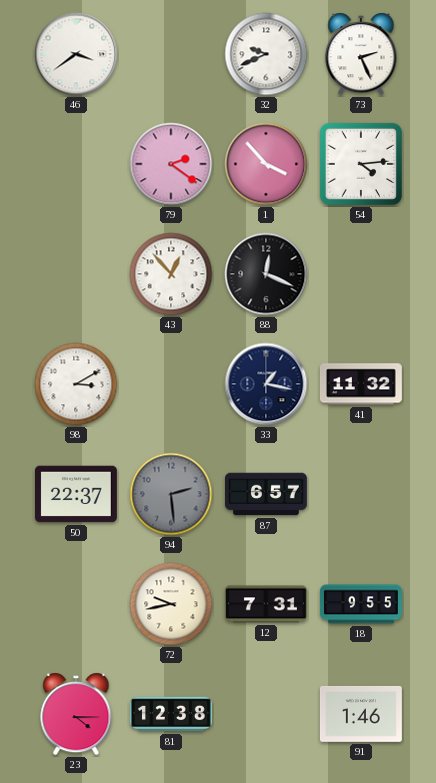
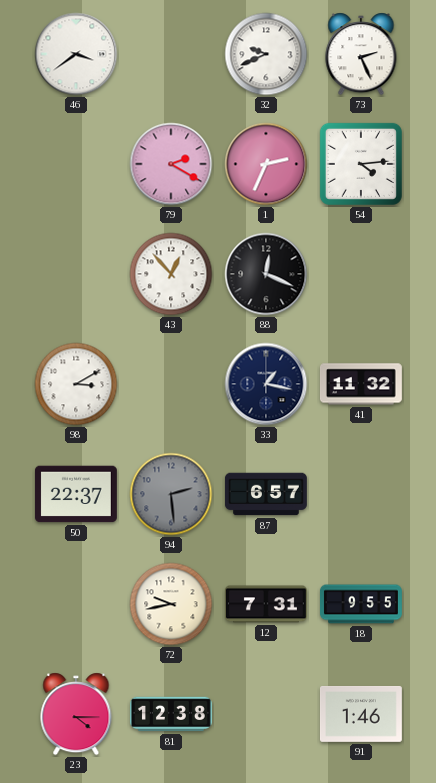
79: 2:21 -> 2:20
1: 3:53 -> 2:34
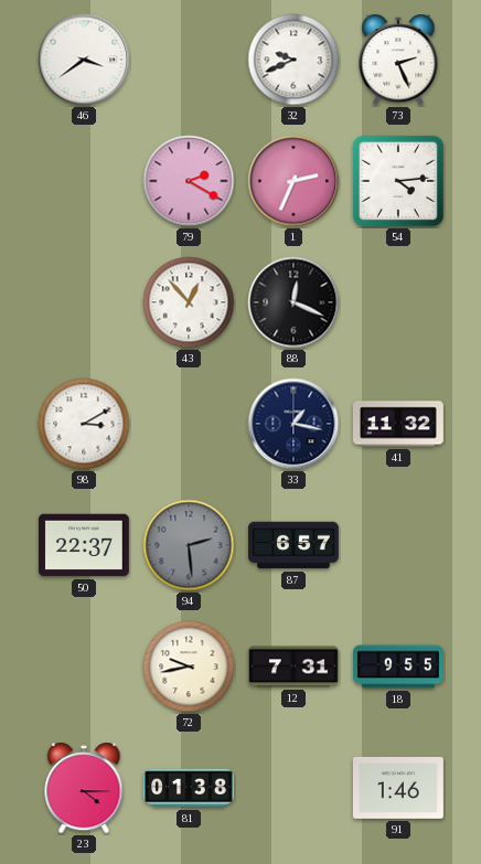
81: 12:38 -> 01:38
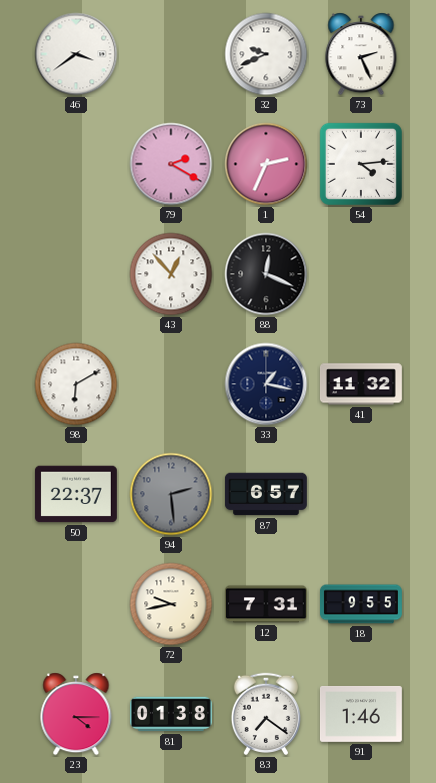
98: 3:10 -> 6:10
83: none -> 7:21
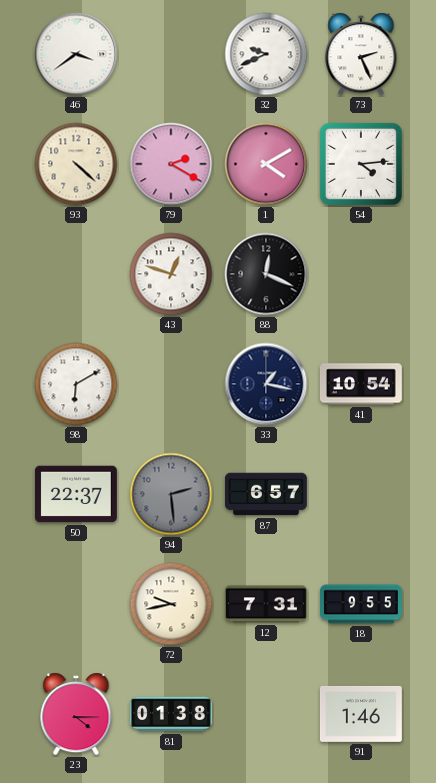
93: none -> 4:22
1: 2:34 -> 4:10
43: 12:53 -> 12:48
41: 11:32 -> 10:54
83: 7:21 -> none
